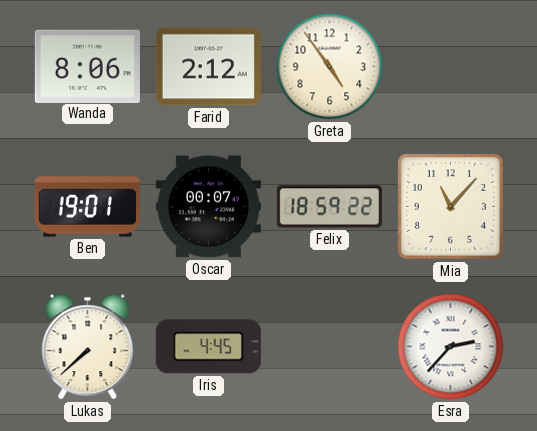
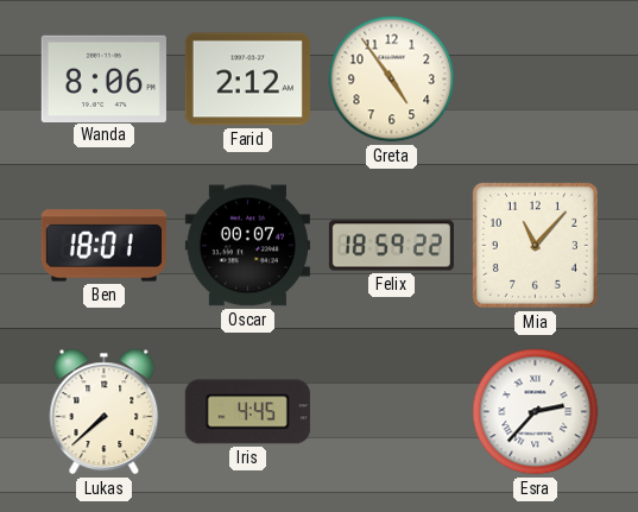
Ben: 19:01 -> 18:01
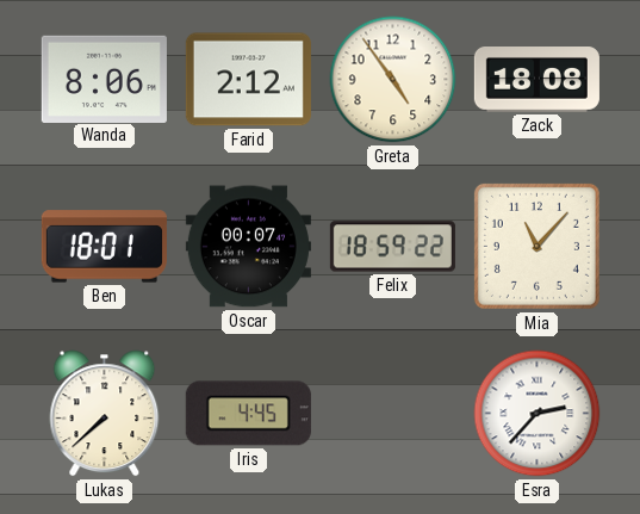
Zack: none -> 18:08
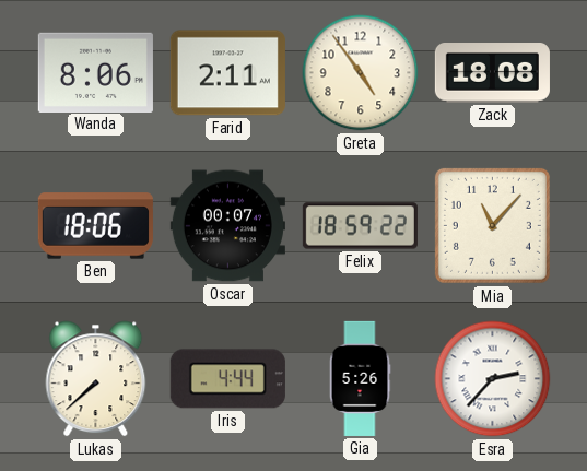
Farid: 2:12 -> 2:11
Ben: 18:01 -> 18:06
Iris: 4:45 -> 4:44
Gia: none -> 5:26
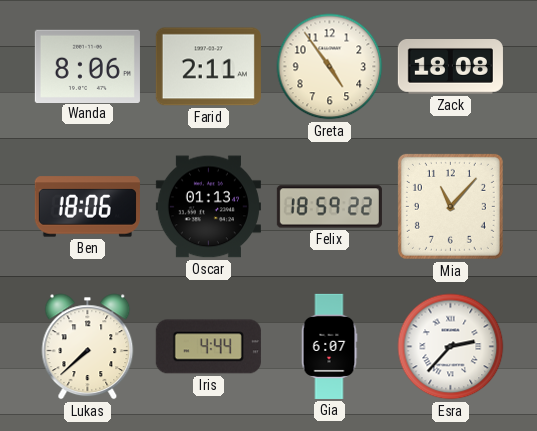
Oscar: 00:07 -> 01:13
Gia: 5:26 -> 6:07
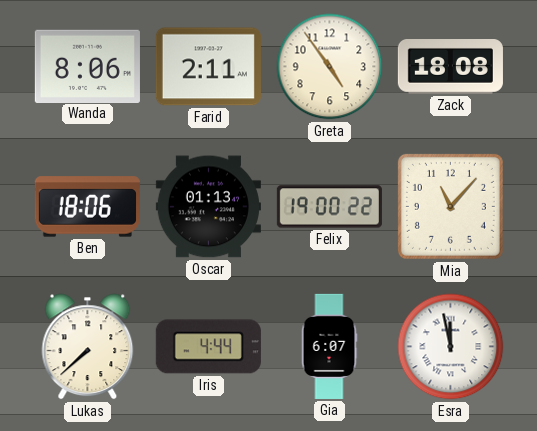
Felix: 18:59 -> 19:00
Esra: 2:37 -> 11:58
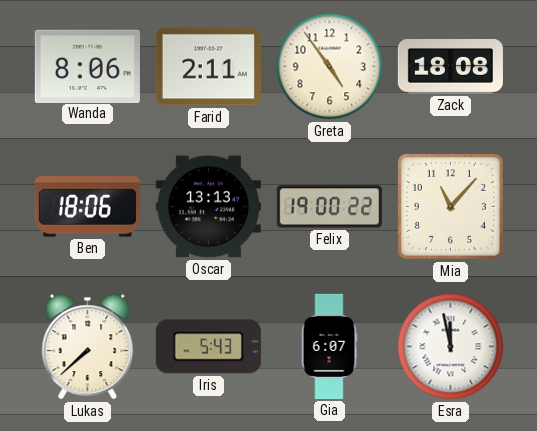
Oscar: 01:13 -> 13:13
Iris: 4:44 -> 5:43
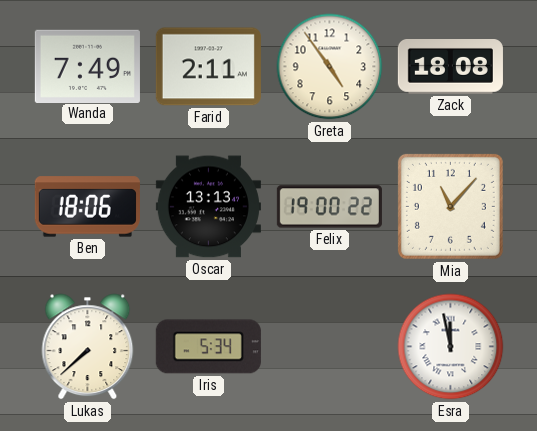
Wanda: 8:06 -> 7:49
Iris: 5:43 -> 5:34
Gia: 6:07 -> none
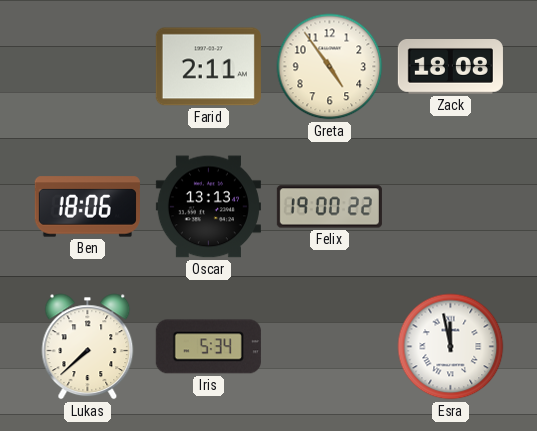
Wanda: 7:49 -> none
Mia: 11:07 -> none
